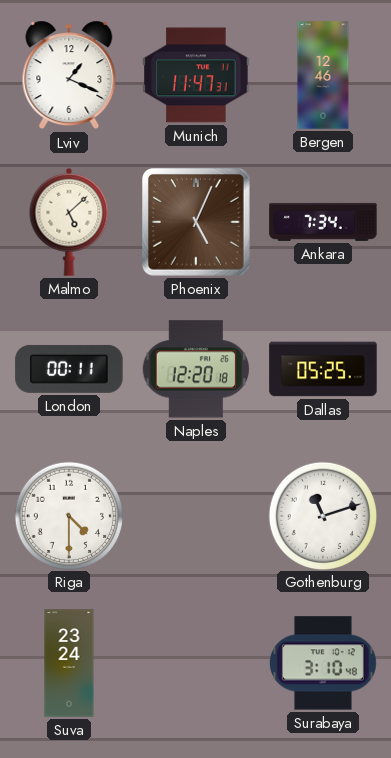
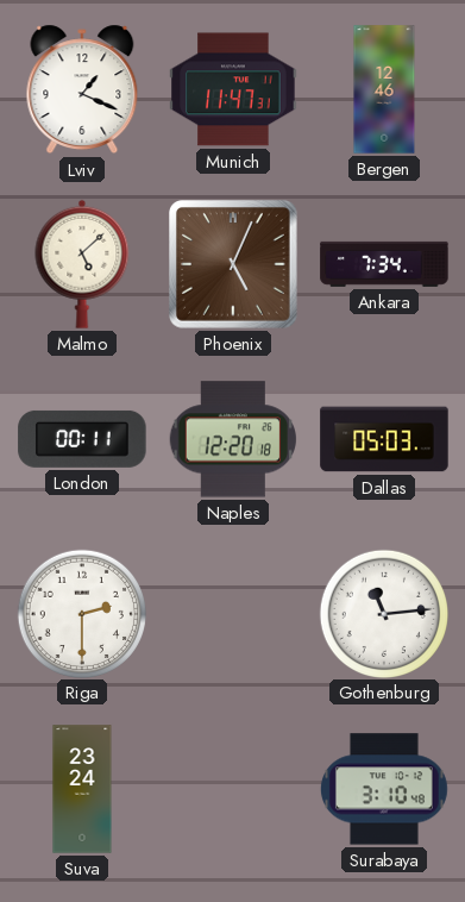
Dallas: 05:25 -> 05:03
Riga: 4:30 -> 2:30
Gothenburg: 11:12 -> 11:14
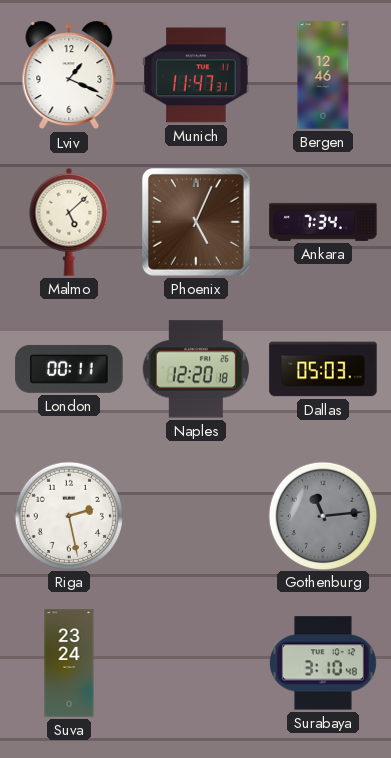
Riga: 2:30 -> 2:28
Gothenburg dial: white -> grey
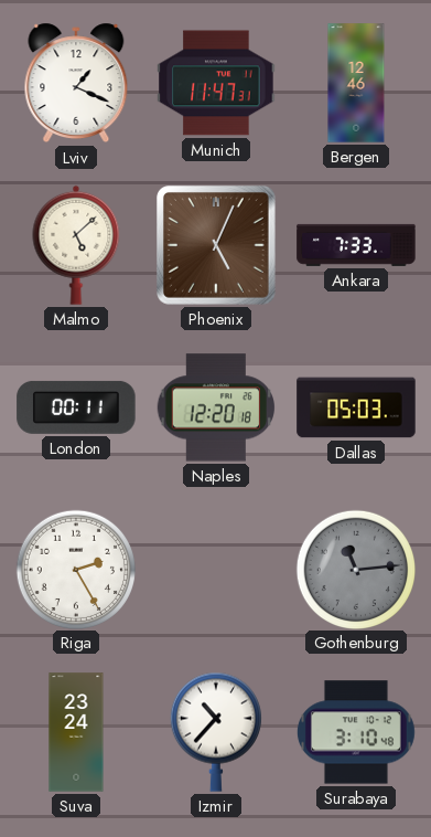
Ankara: 7:34 -> 7:33
Riga: 2:28 -> 2:25
Izmir: none -> 10:37
